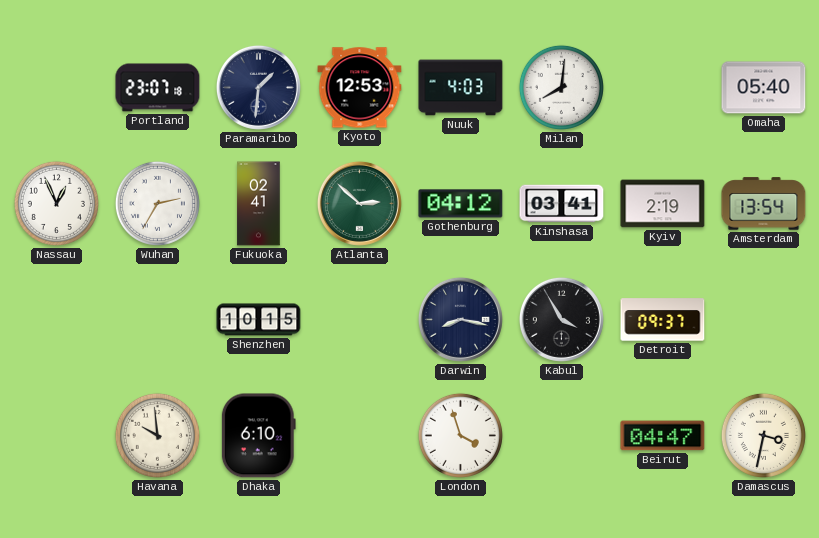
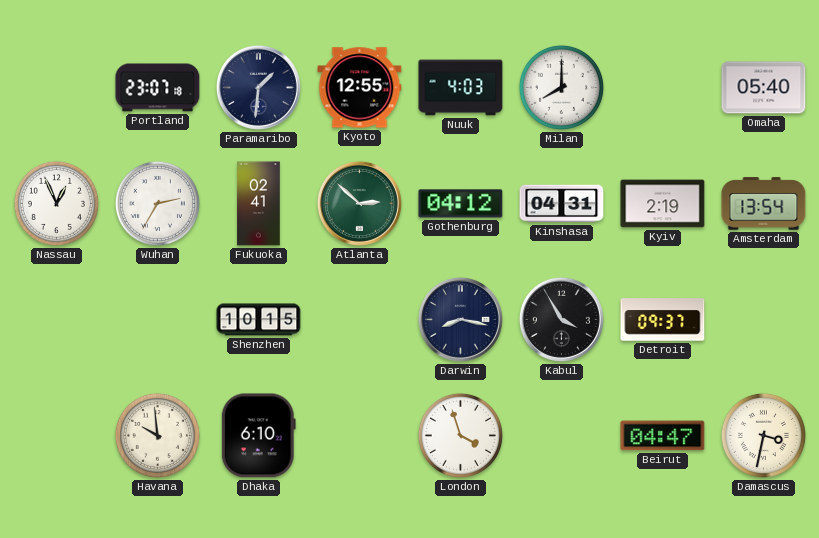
Kyoto: 12:53 -> 12:55
Milan: 8:01 -> 8:00
Kinshasa: 03:41 -> 04:31
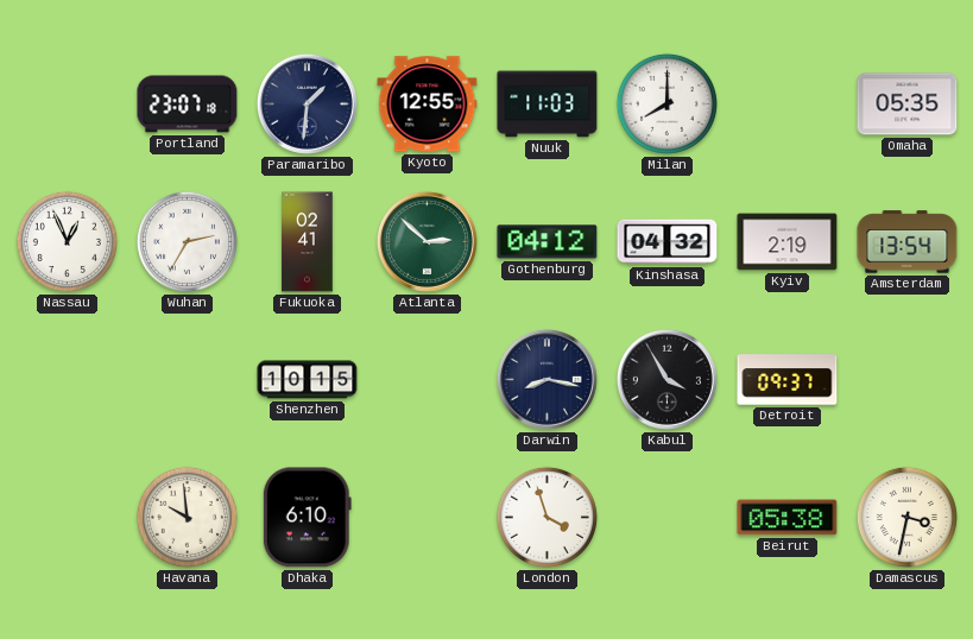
Nuuk: 4:03 -> 11:03
Omaha: 05:40 -> 05:35
Kinshasa: 04:31 -> 04:32
Beirut: 04:47 -> 05:38
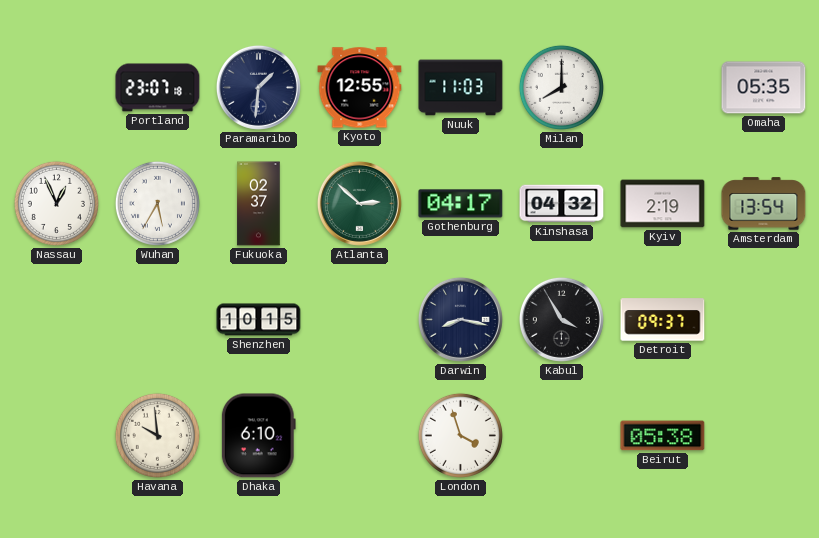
Wuhan: 2:35 -> 5:35
Fukuoka: 02:41 -> 02:37
Gothenburg: 04:12 -> 04:17
Damascus: 3:32 -> none
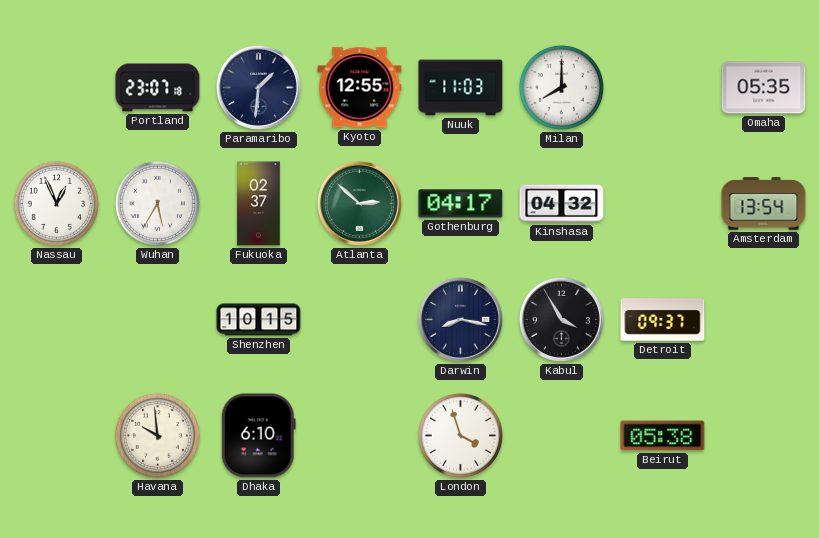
Kyiv: 2:19 -> none
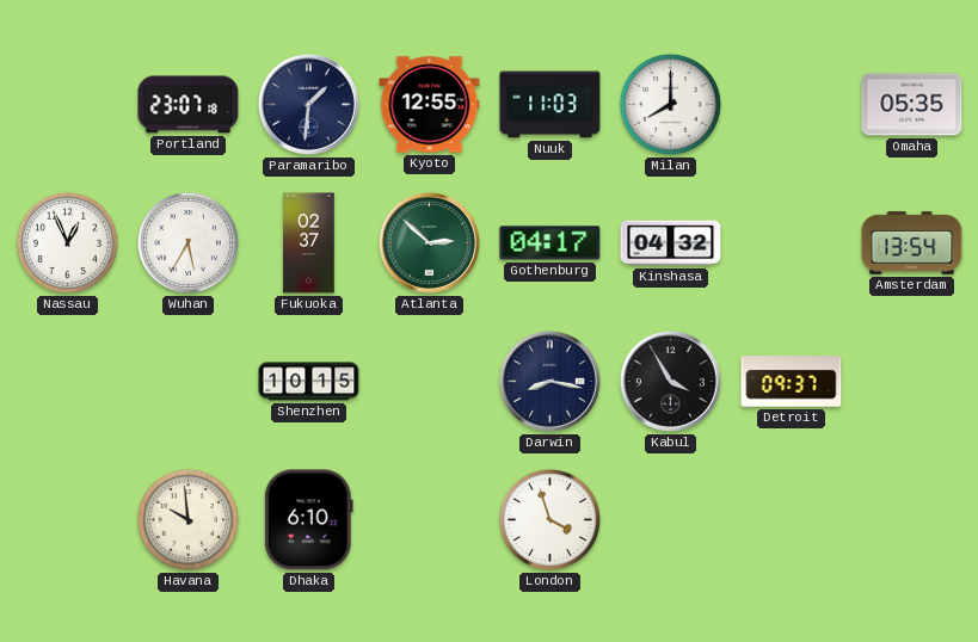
Beirut: 05:38 -> none
